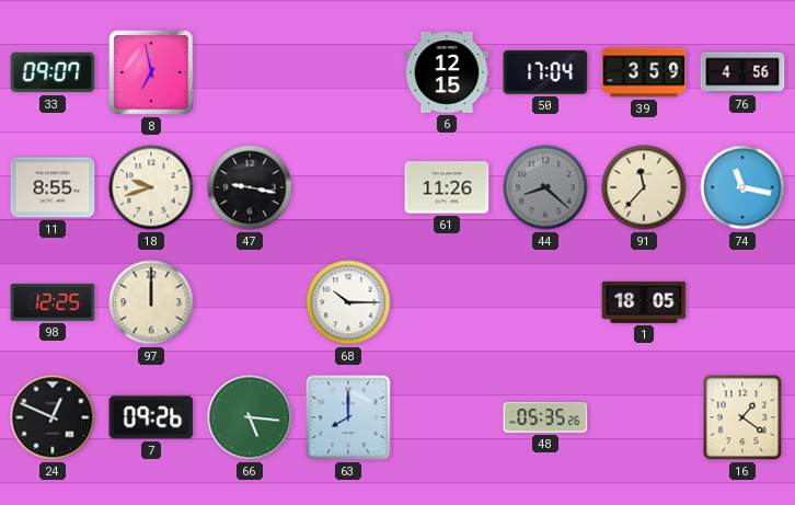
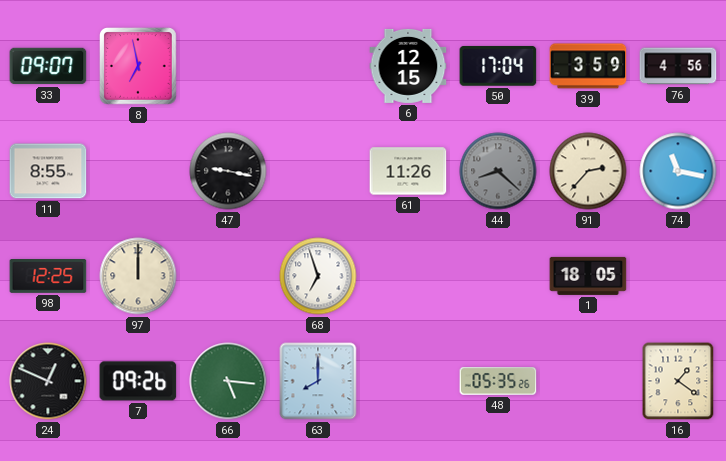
18: 9:42 -> none
91: 11:37 -> 2:37
68: 10:15 -> 6:57
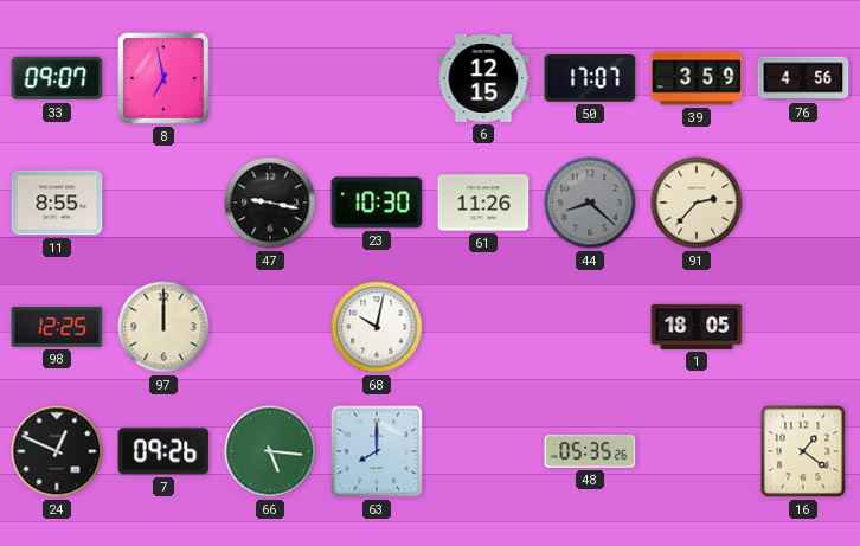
50: 17:04 -> 17:07
23: none -> 10:30
74: 11:17 -> none
68: 6:57 -> 10:02
